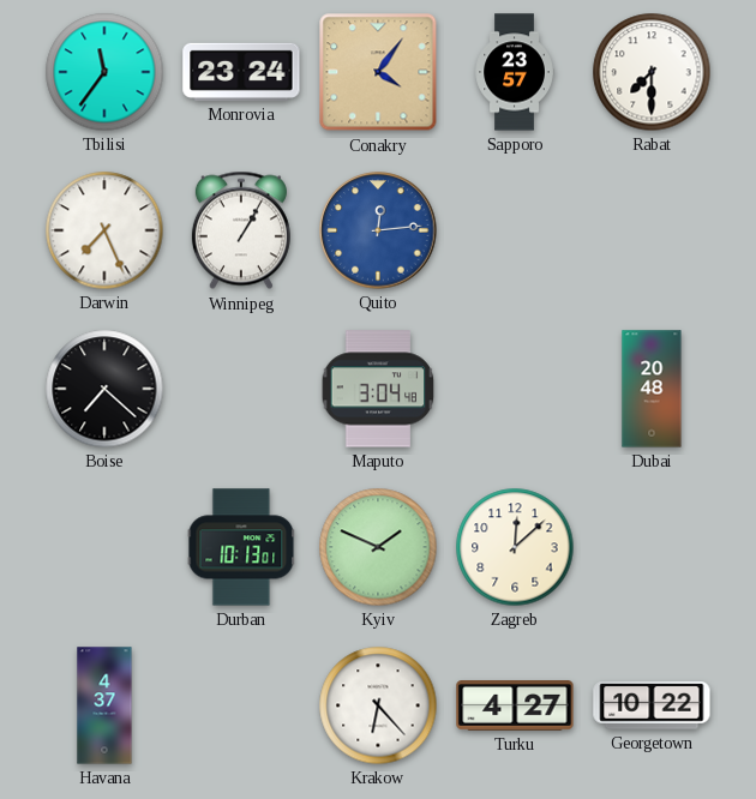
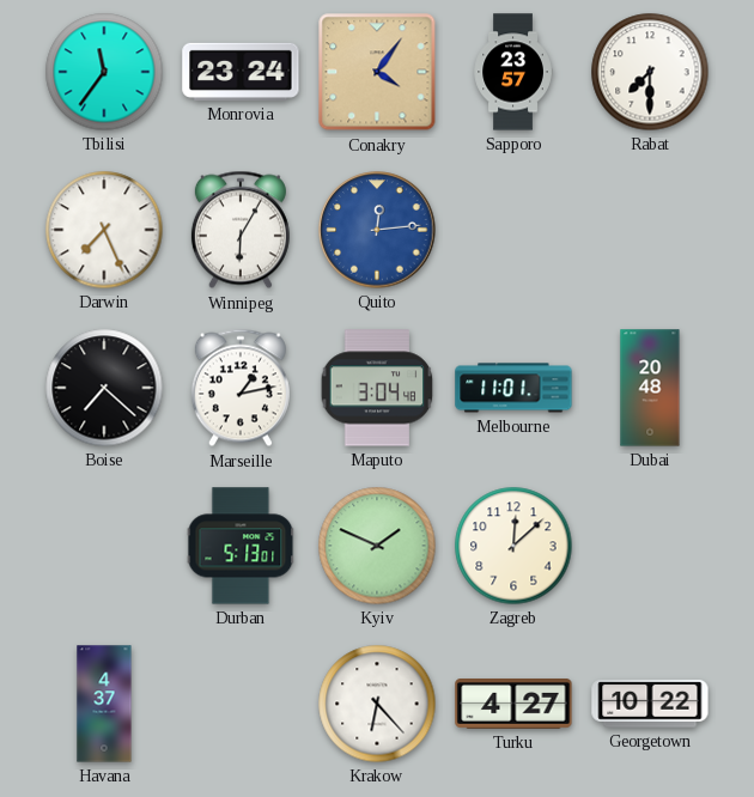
Winnipeg: 1:05 -> 6:05
Marseille: none -> 1:13
Melbourne: none -> 11:01
Durban: 10:13 -> 5:13
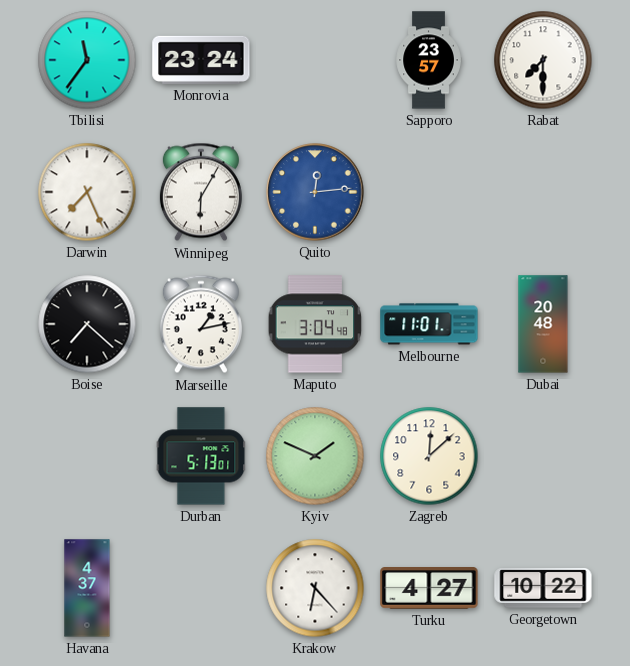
Conakry: 4:06 -> none
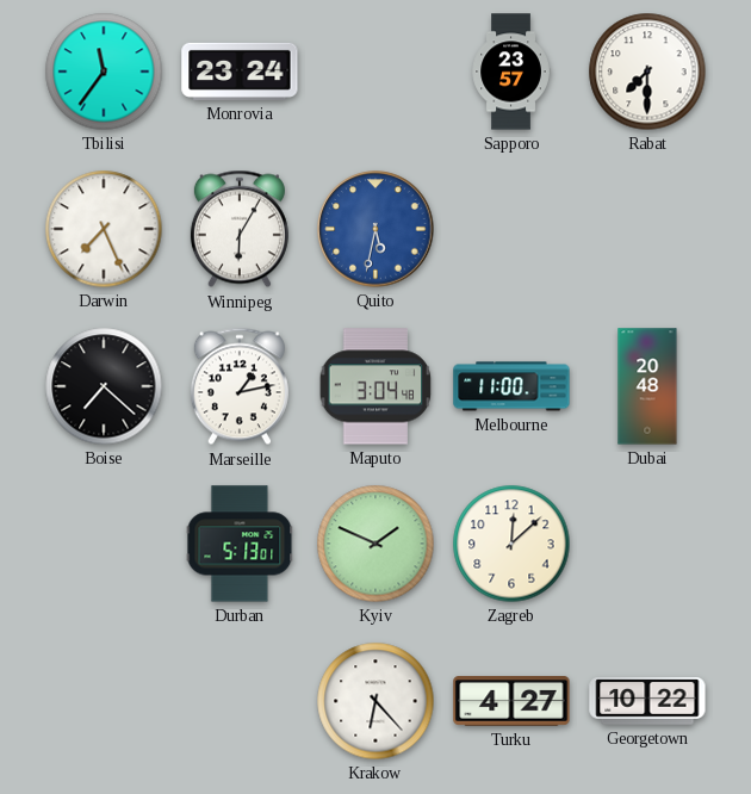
Quito: 12:14 -> 5:32
Melbourne: 11:01 -> 11:00
Havana: 4:37 -> none
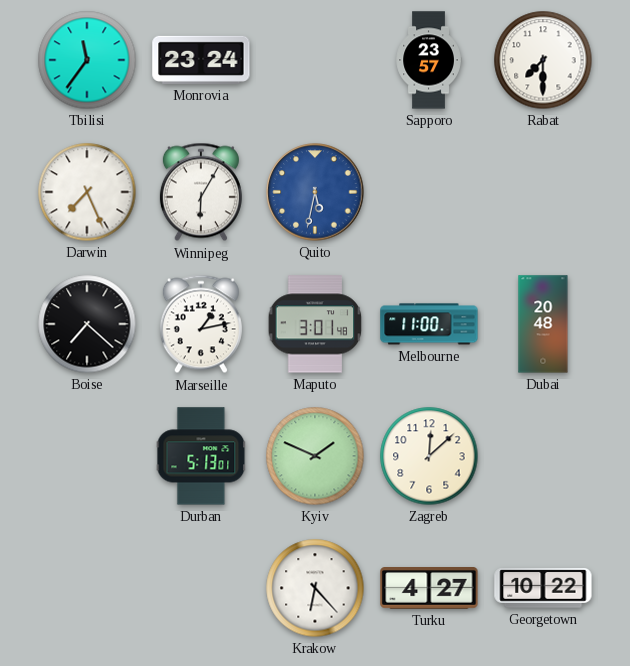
Maputo: 3:04 -> 3:01
